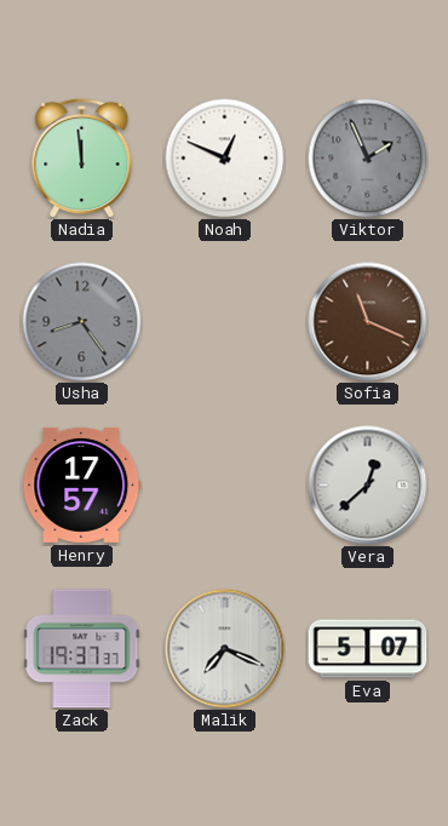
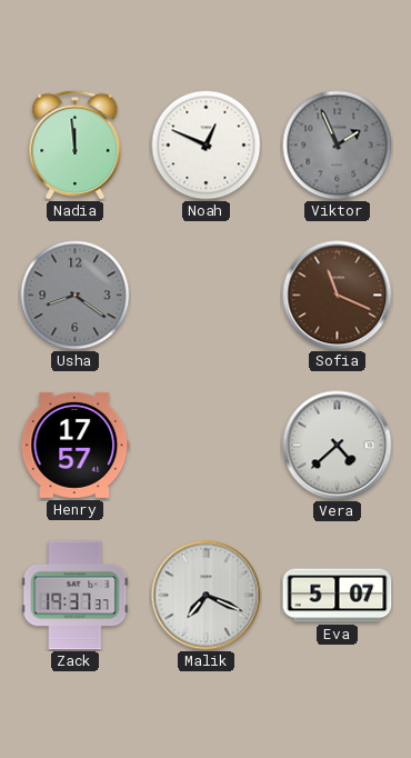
Usha: 8:24 -> 8:21
Vera: 12:38 -> 4:38
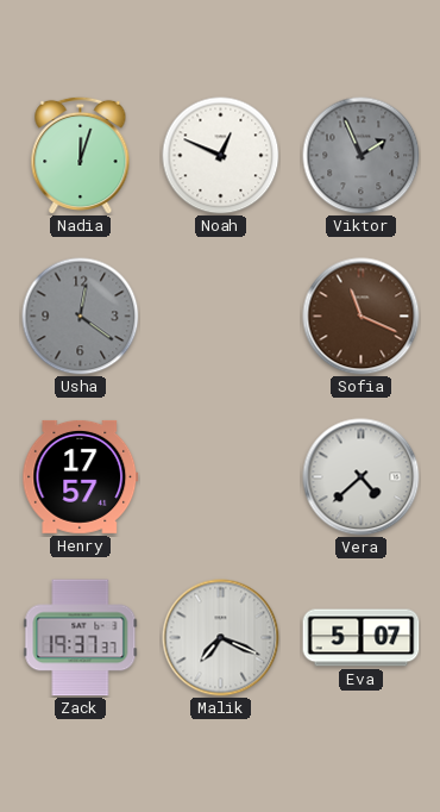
Nadia: 11:59 -> 12:03
Usha: 8:21 -> 12:21
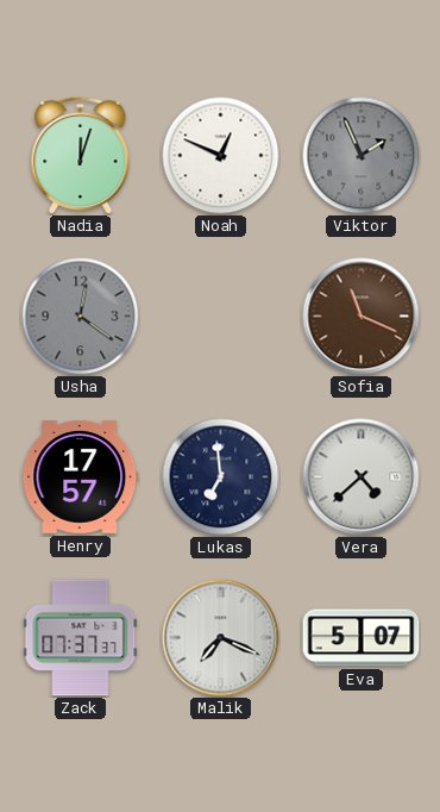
Lukas: none -> 6:59
Zack: 19:37 -> 07:37
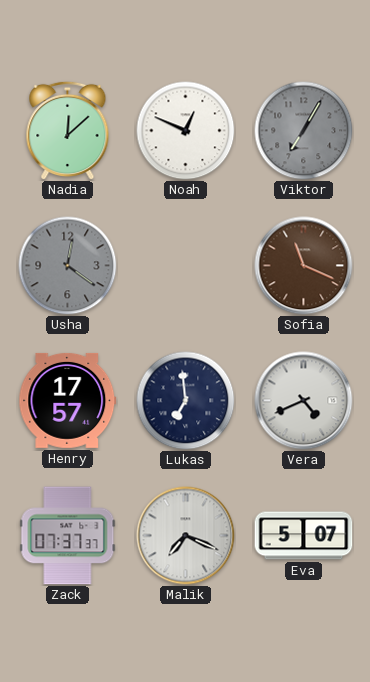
Nadia: 12:03 -> 12:08
Viktor: 1:56 -> 7:05
Vera: 4:38 -> 4:41
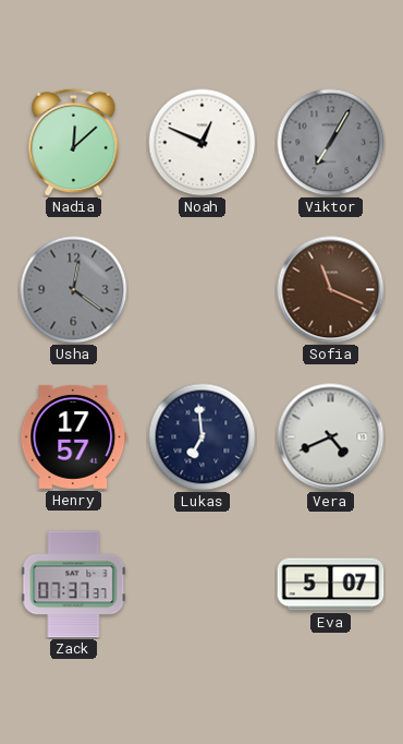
Malik: 7:19 -> none
